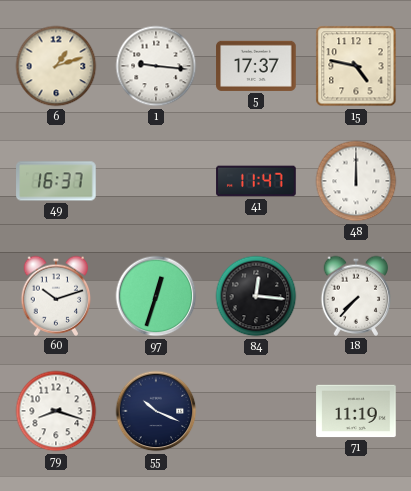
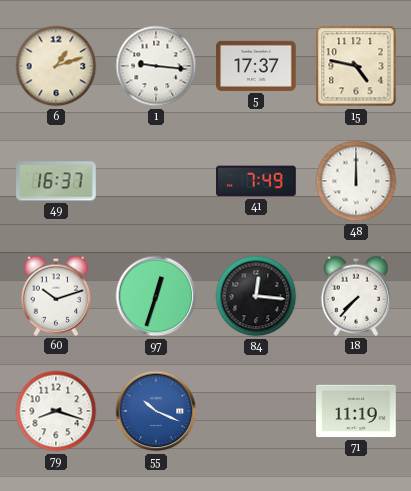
41: 11:47 -> 7:49
55 dial: navy -> blue
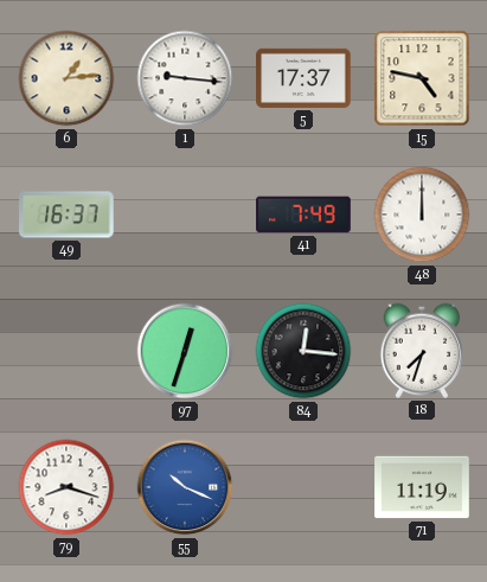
6: 1:12 -> 1:14
60: 10:12 -> none
18: 7:37 -> 7:33
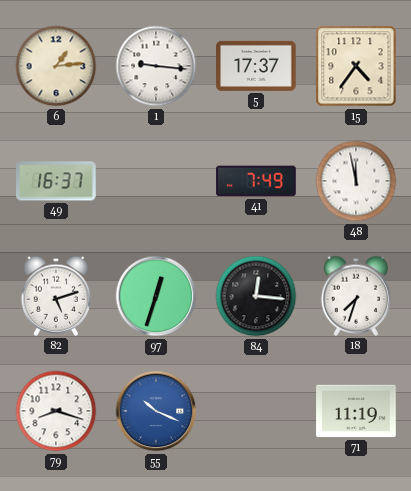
15: 4:47 -> 4:36
48: 12:00 -> 11:58
82: none -> 5:12
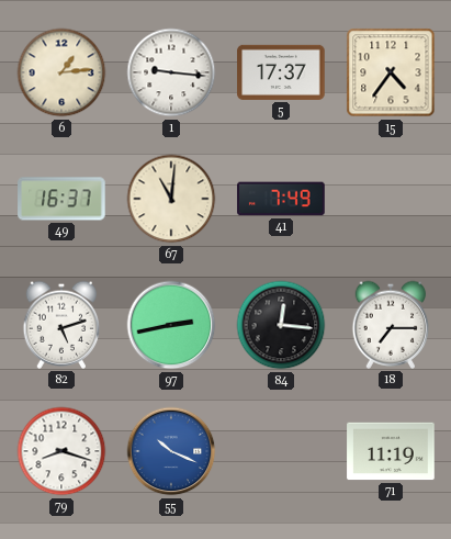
67: none -> 11:01
48: 11:58 -> none
97: 12:33 -> 2:43
18: 7:33 -> 7:15
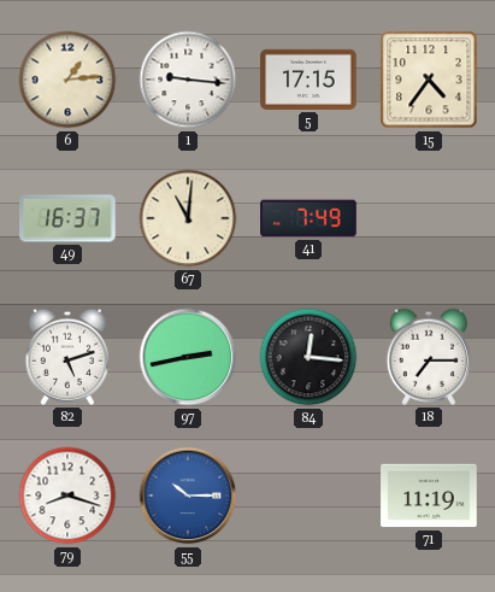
5: 17:37 -> 17:15
55: 10:19 -> 10:15
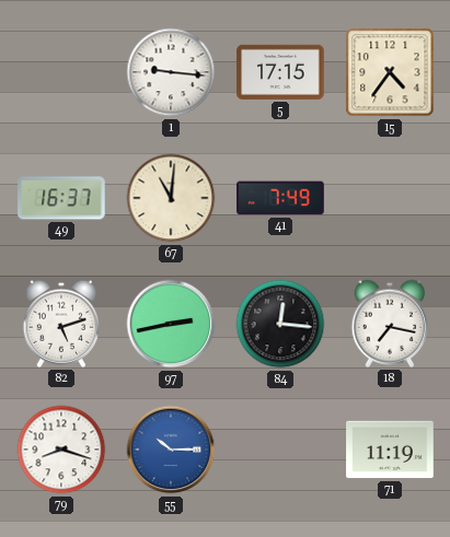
6: 1:14 -> none
18: 7:15 -> 7:17
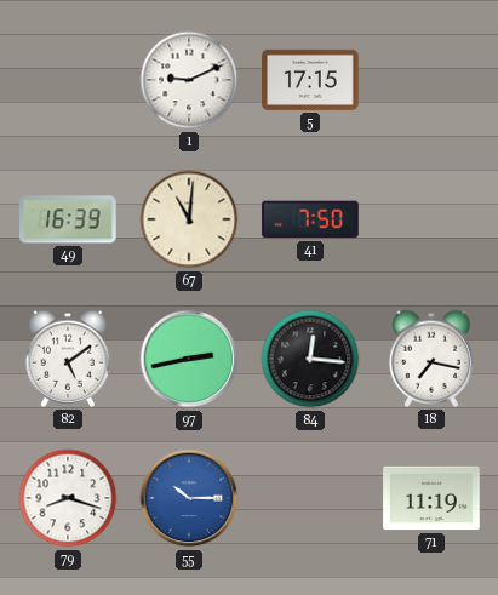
1: 9:16 -> 9:11
15: 4:36 -> none
49: 16:37 -> 16:39
41: 7:49 -> 7:50
82: 5:12 -> 5:09
